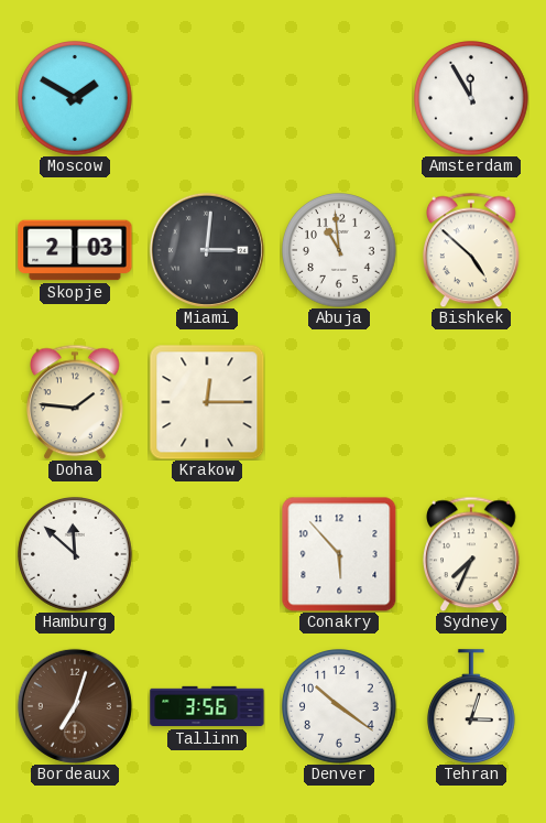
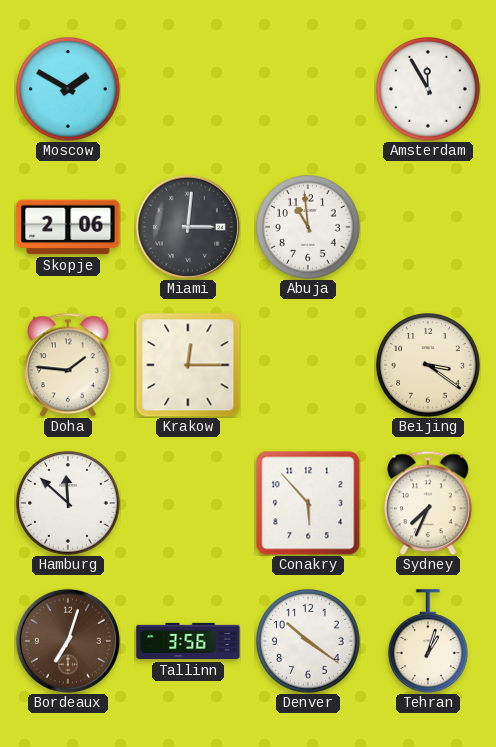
Skopje: 2:03 -> 2:06
Bishkek: 4:52 -> none
Beijing: none -> 3:21
Tehran: 3:03 -> 1:03
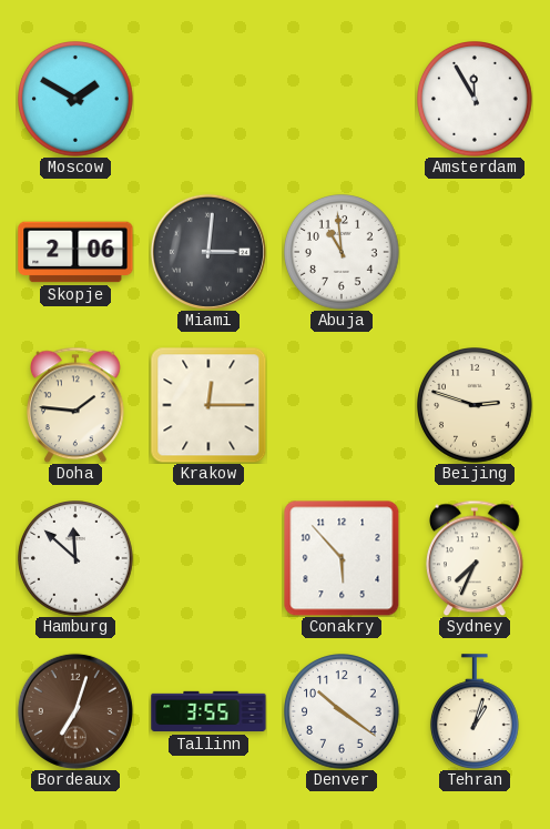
Beijing: 3:21 -> 2:48
Tallinn: 3:56 -> 3:55
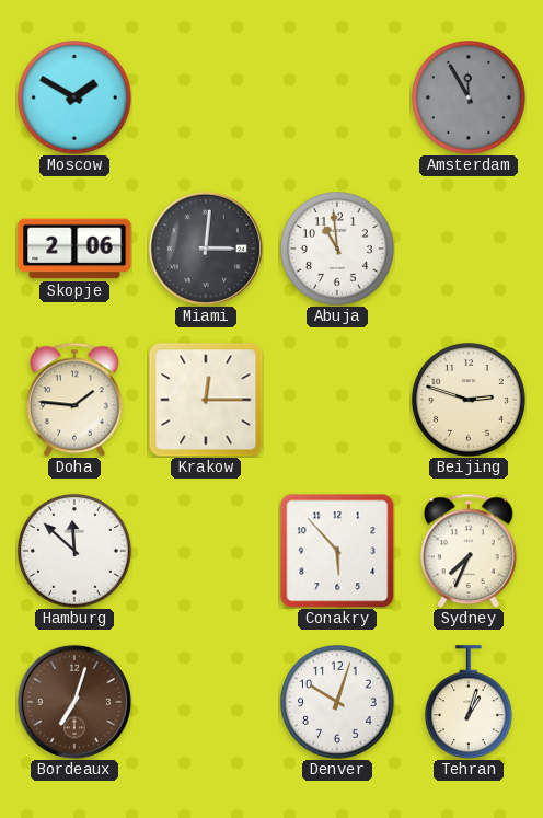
Amsterdam dial: white -> grey
Tallinn: 3:55 -> none
Denver: 10:21 -> 10:03
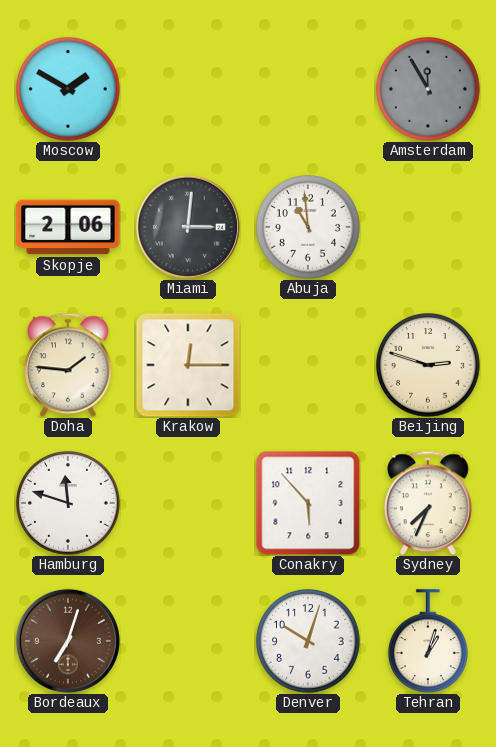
Hamburg: 11:52 -> 11:48
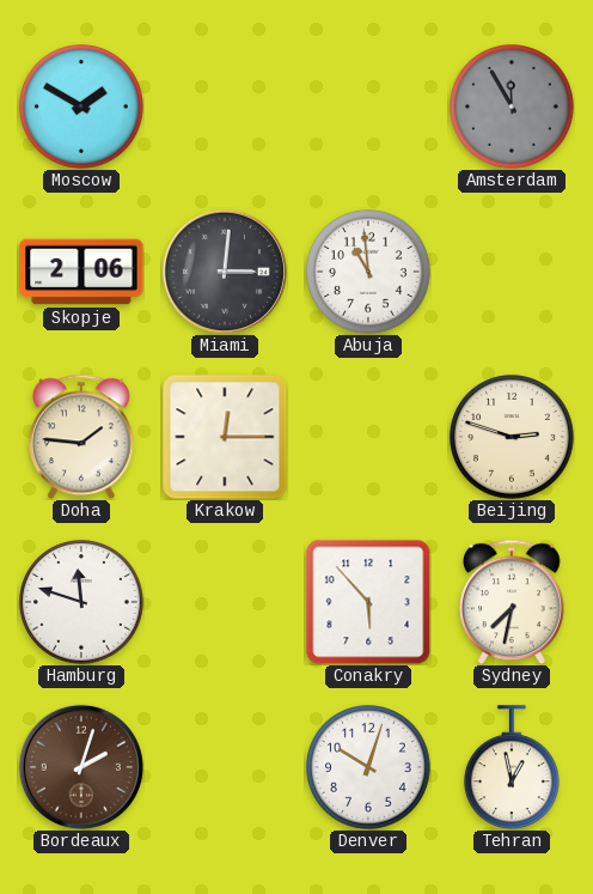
Sydney: 7:34 -> 7:32
Bordeaux: 7:03 -> 2:03
Tehran: 1:03 -> 12:58
